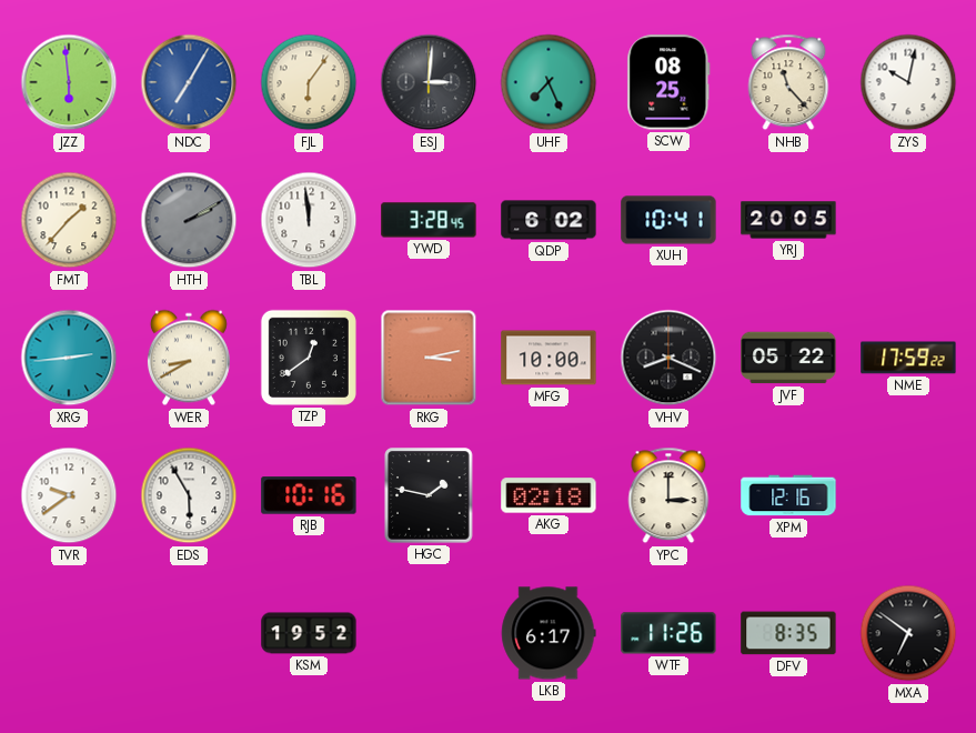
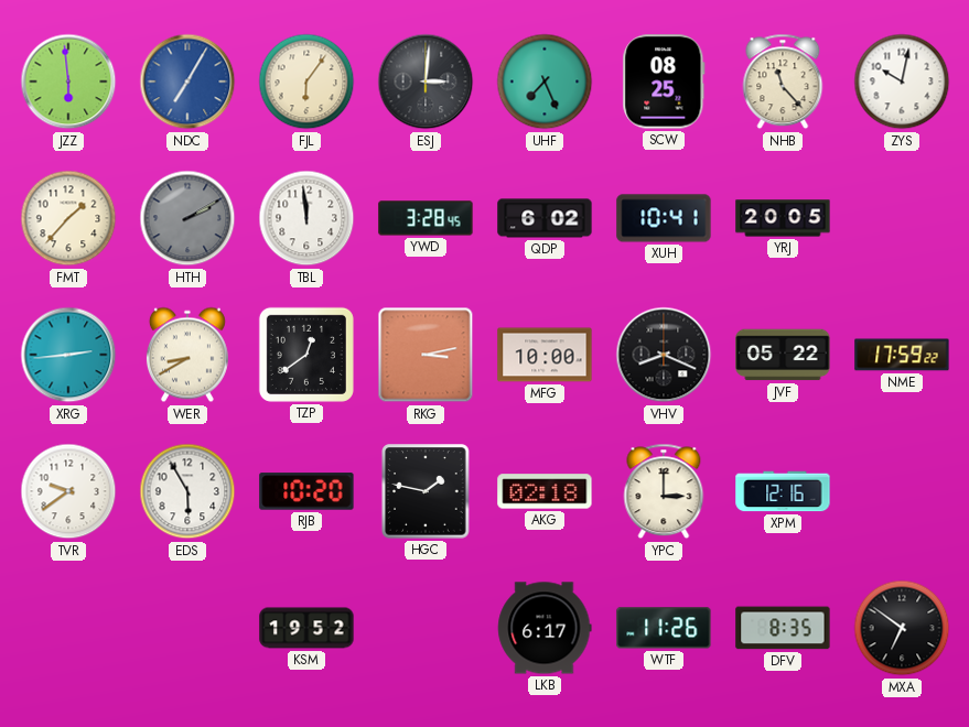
RJB: 10:16 -> 10:20
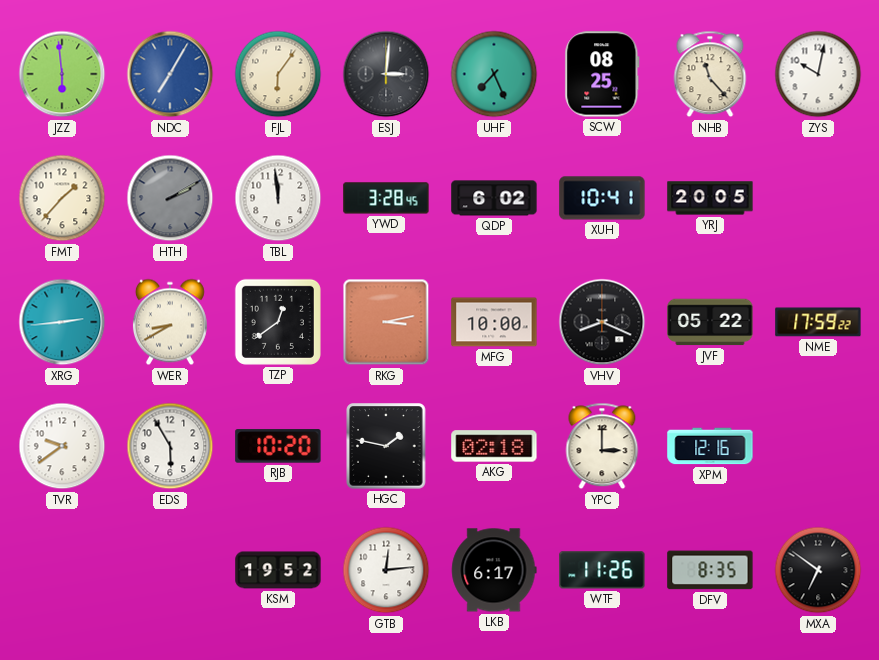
GTB: none -> 12:14
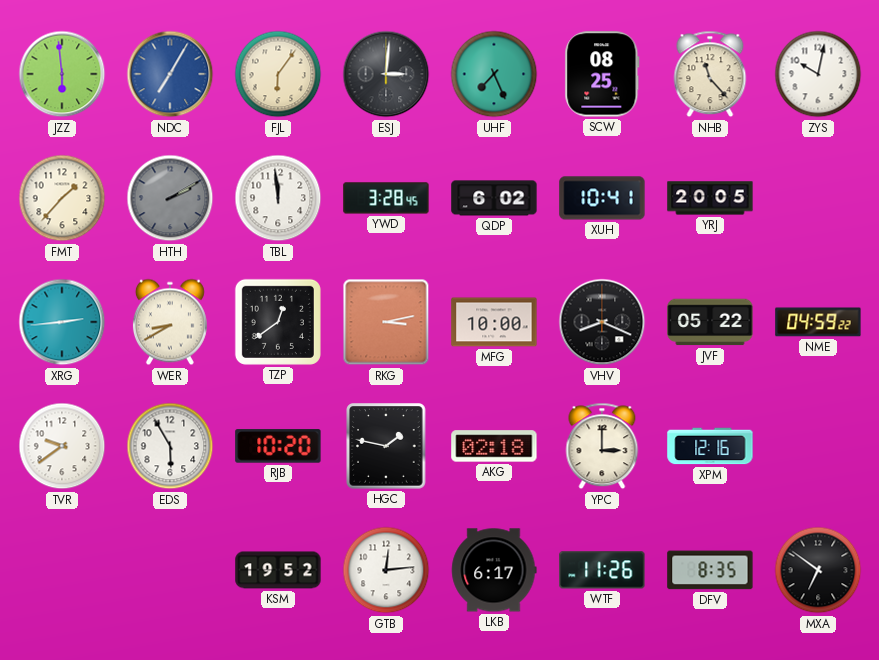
NME: 17:59 -> 04:59
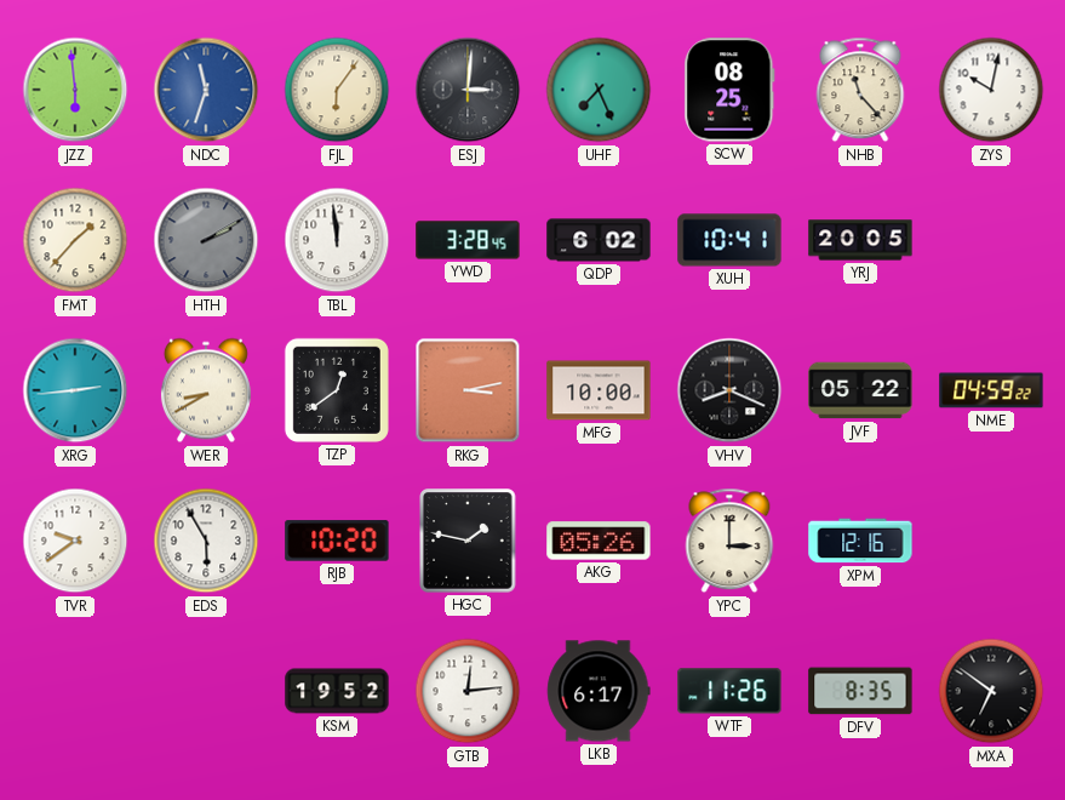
NDC: 7:05 -> 11:33
AKG: 02:18 -> 05:26
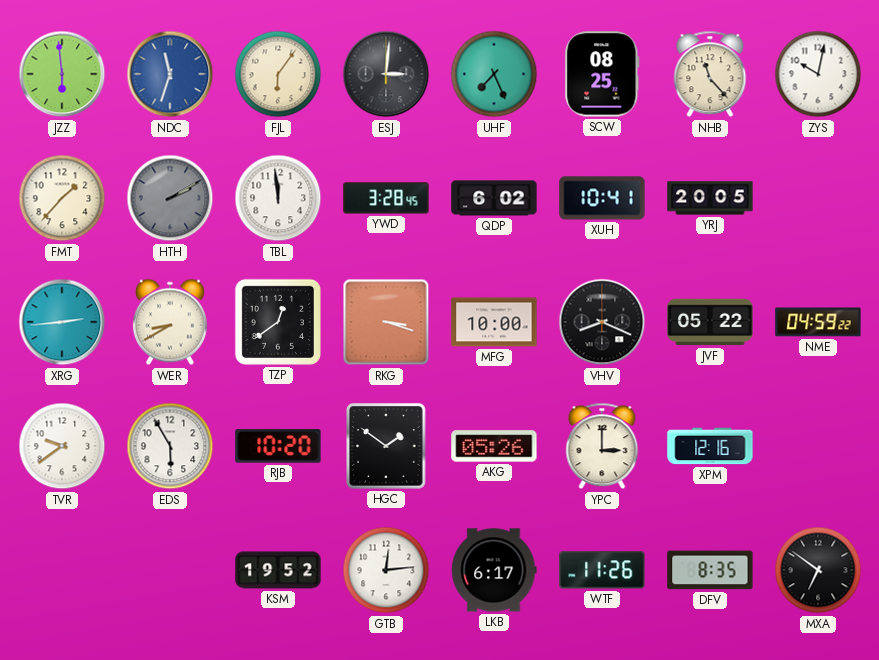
RKG: 3:13 -> 3:18
HGC: 1:47 -> 1:51
